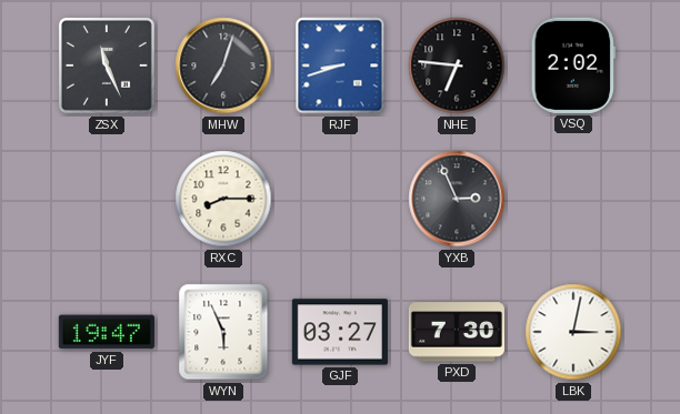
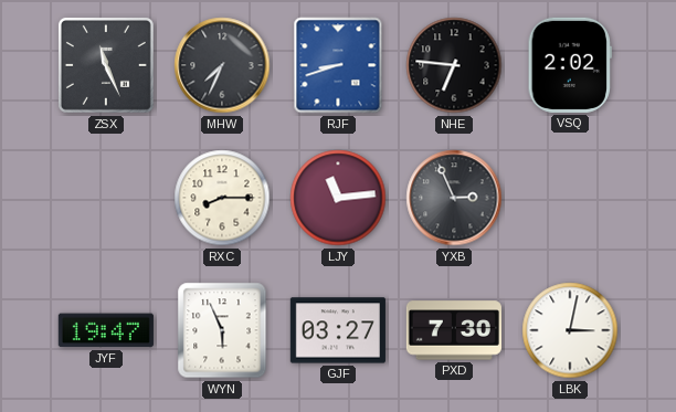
MHW: 7:03 -> 7:34
LJY: none -> 11:14
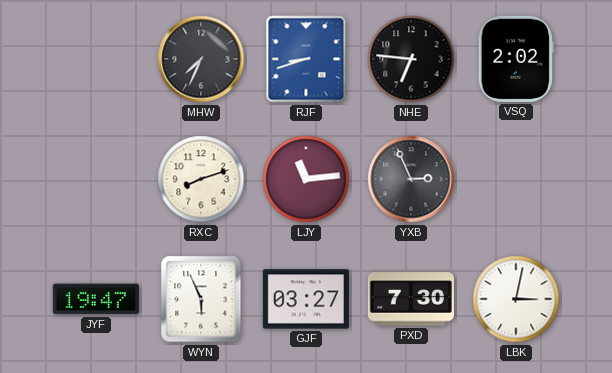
ZSX: 11:26 -> none
RXC: 8:15 -> 8:12
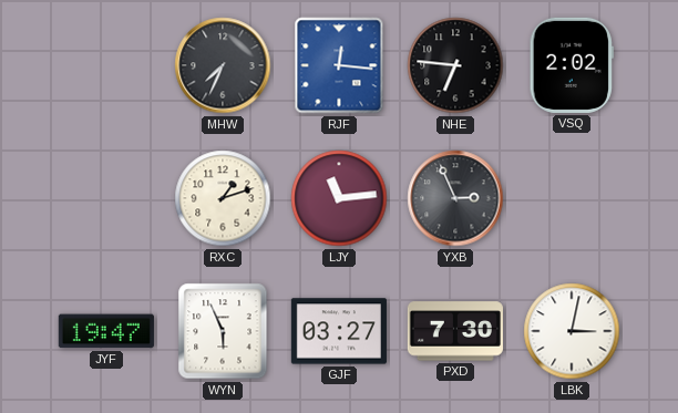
RJF: 8:42 -> 12:16
RXC: 8:12 -> 1:12
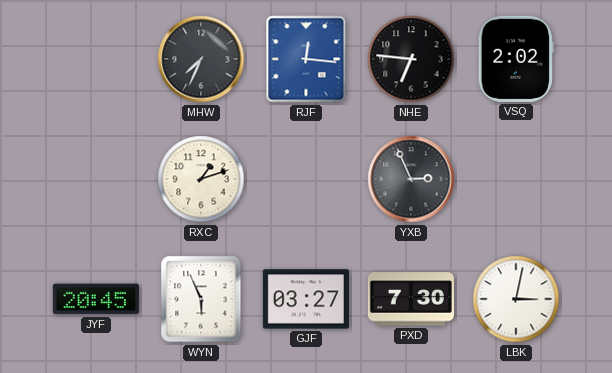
LJY: 11:14 -> none
JYF: 19:47 -> 20:45
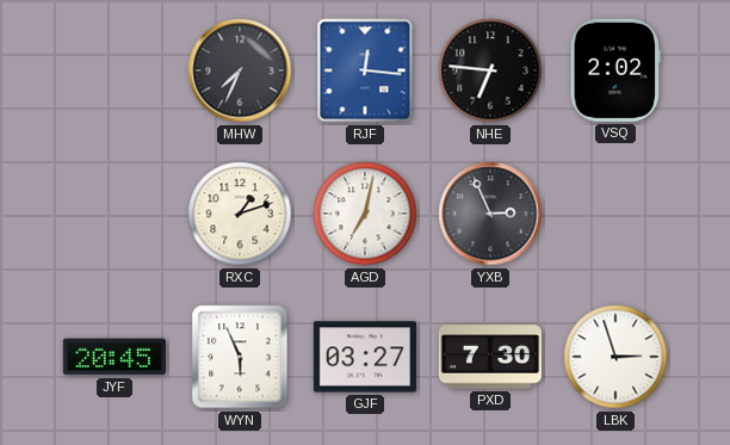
AGD: none -> 7:02
LBK: 3:02 -> 2:57
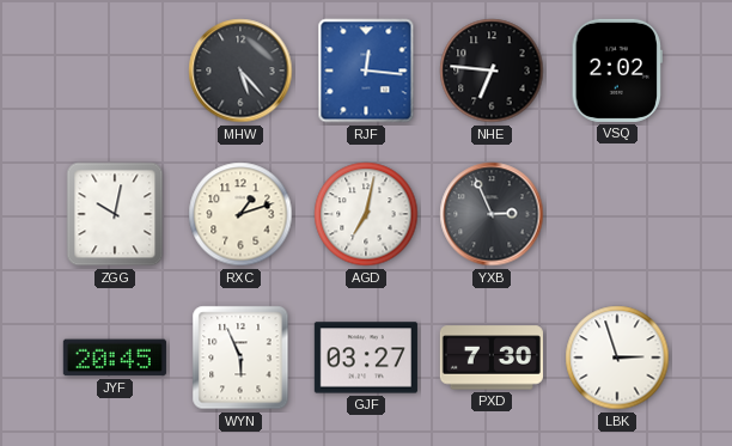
MHW: 7:34 -> 5:23
ZGG: none -> 10:02
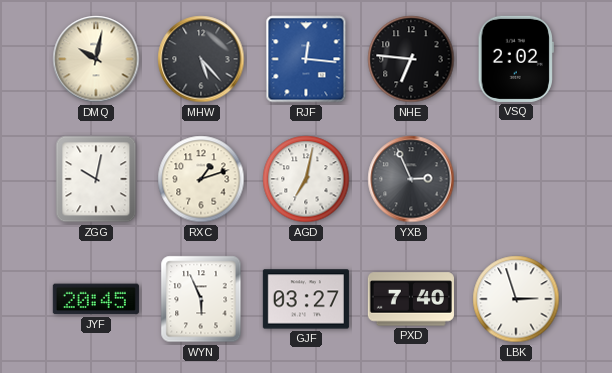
DMQ: none -> 10:02
PXD: 7:30 -> 7:40
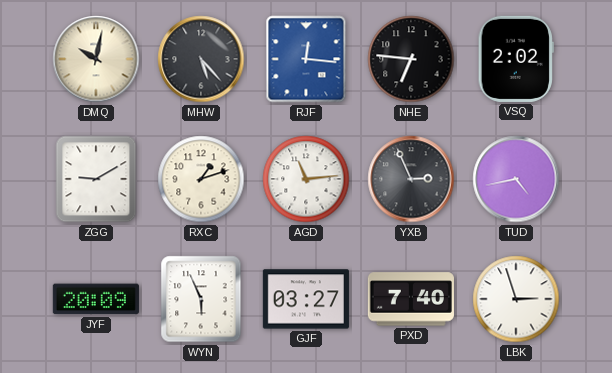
ZGG: 10:02 -> 9:10
AGD: 7:02 -> 11:14
TUD: none -> 4:43
JYF: 20:45 -> 20:09
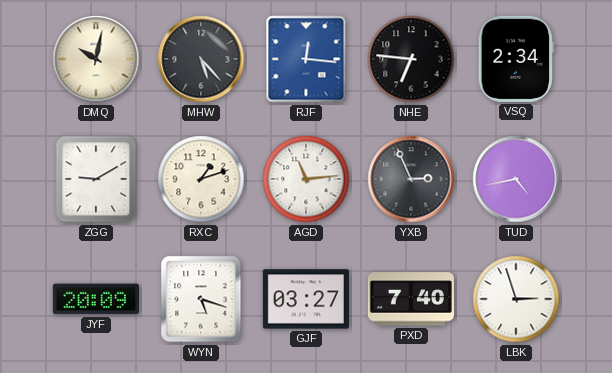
VSQ: 2:02 -> 2:34
WYN: 5:56 -> 5:18
